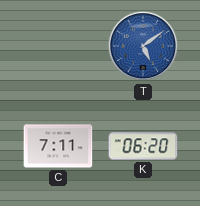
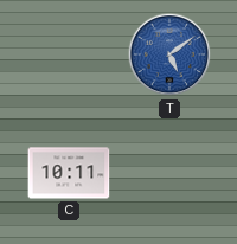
C: 7:11 -> 10:11
K: 06:20 -> none
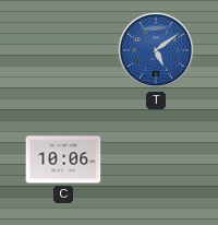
C: 10:11 -> 10:06
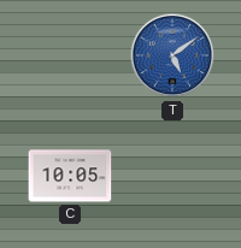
C: 10:06 -> 10:05
